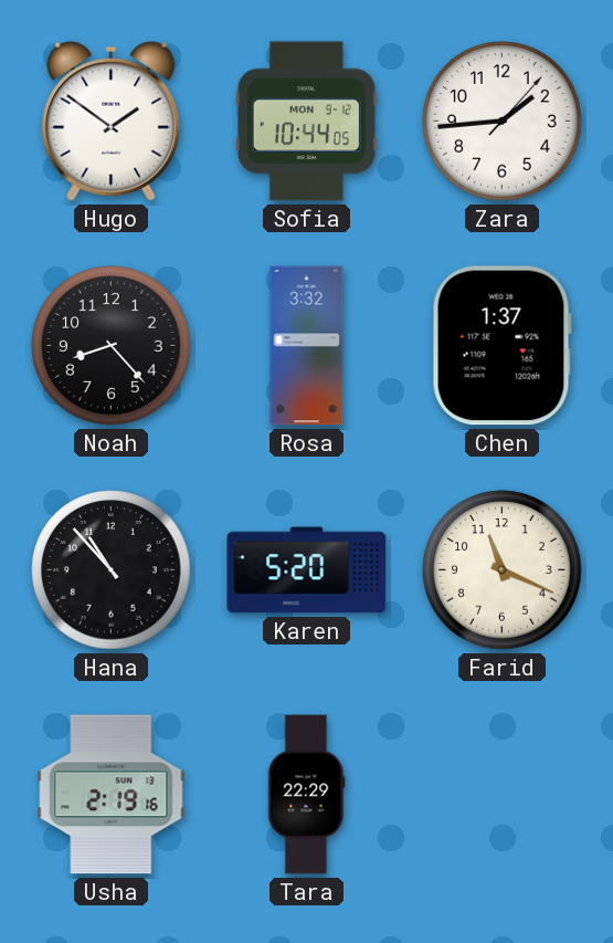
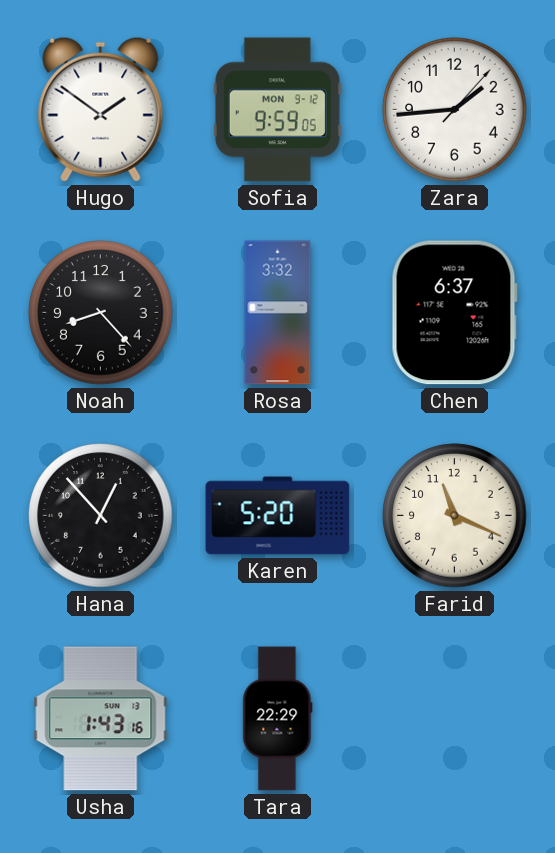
Sofia: 10:44 -> 9:59
Chen: 1:37 -> 6:37
Hana: 10:53 -> 12:53
Usha: 2:19 -> 1:43
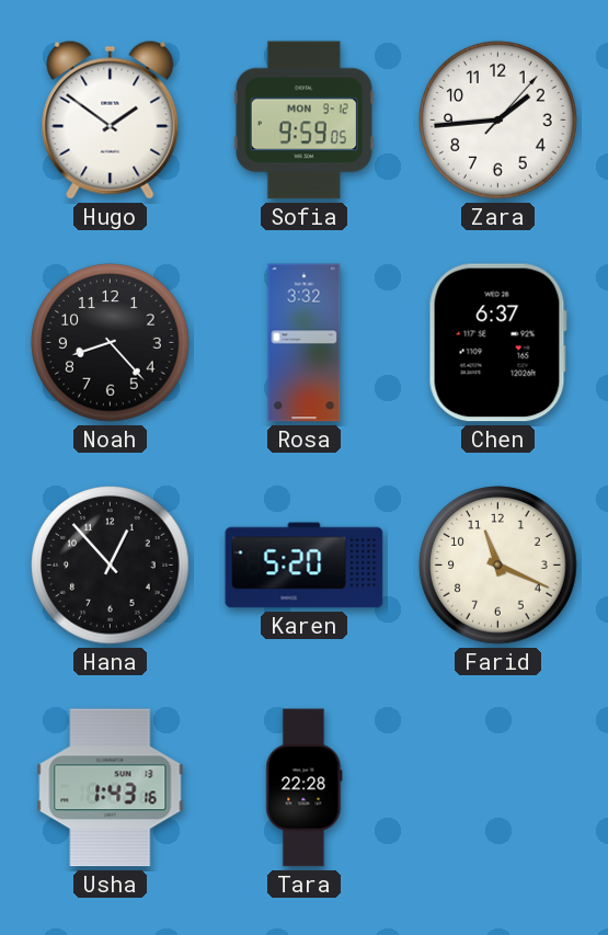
Tara: 22:29 -> 22:28
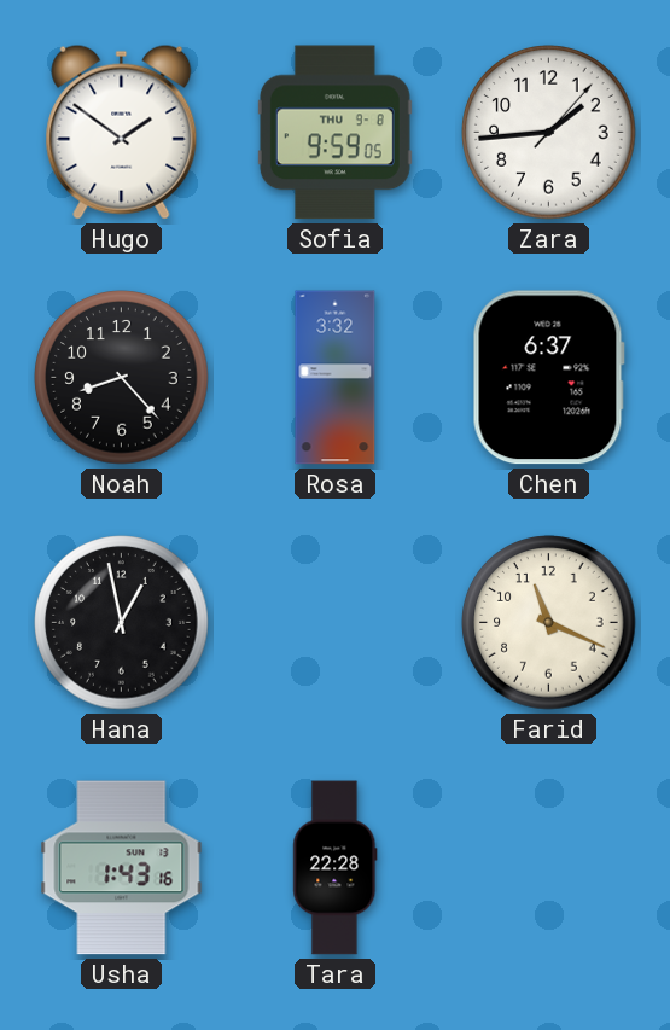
Sofia date: MON 9-12 -> THU 9-8
Hana: 12:53 -> 12:58
Karen: 5:20 -> none
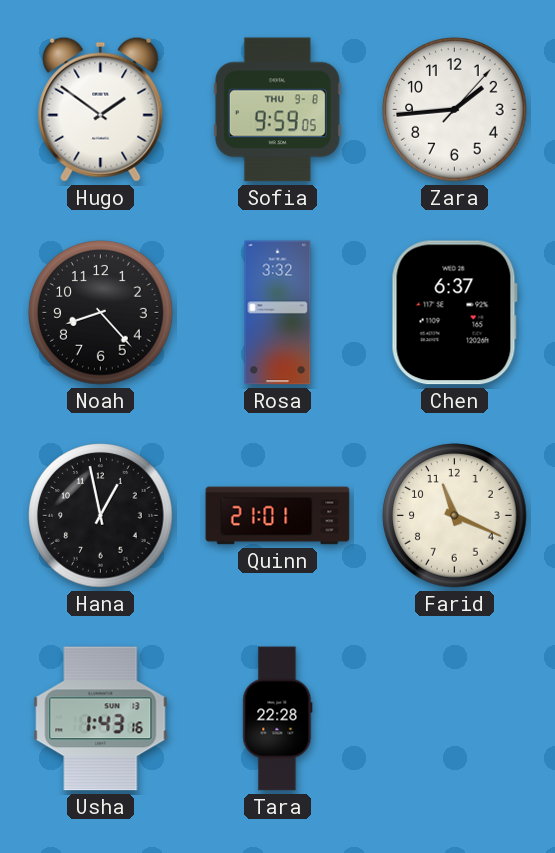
Quinn: none -> 21:01
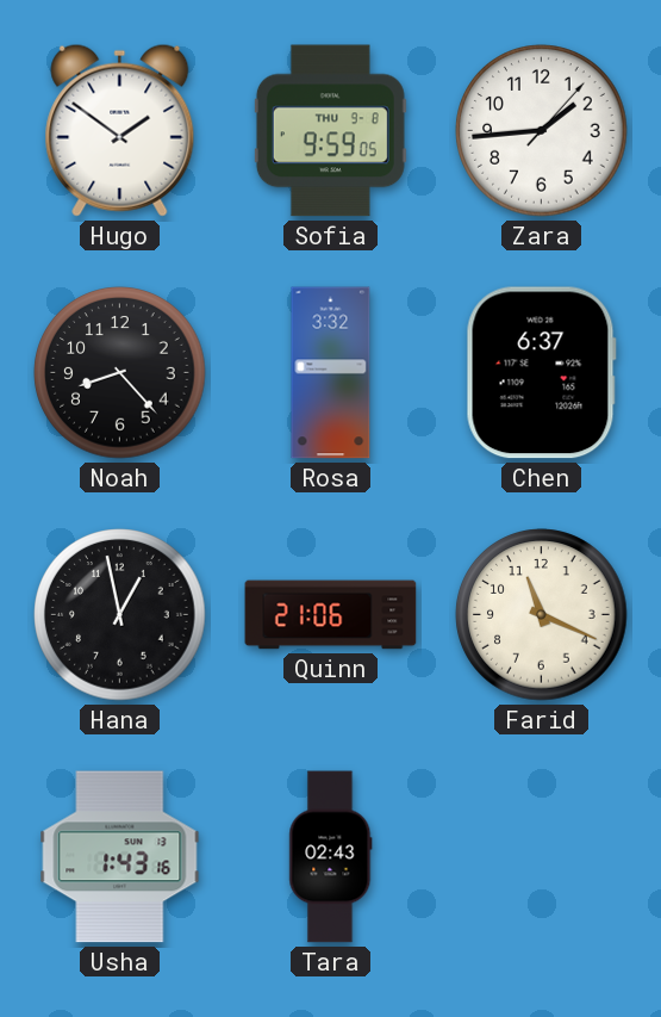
Quinn: 21:01 -> 21:06
Tara: 22:28 -> 02:43
